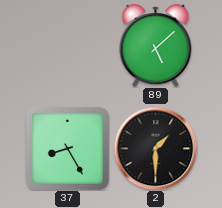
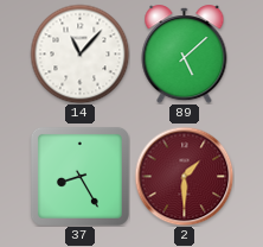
14: none -> 11:07
2 dial: black -> burgundy
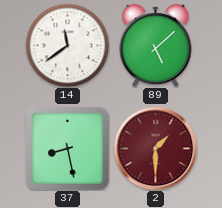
14: 11:07 -> 11:39
37: 8:25 -> 8:28
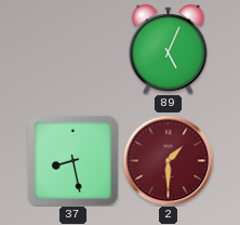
14: 11:39 -> none
89: 5:08 -> 5:04
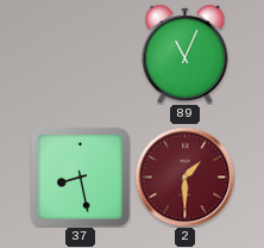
89: 5:04 -> 11:04
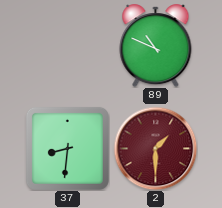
89: 11:04 -> 10:49
37: 8:28 -> 8:31
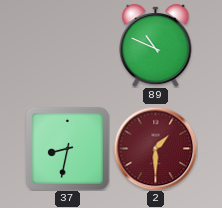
37: 8:31 -> 8:32
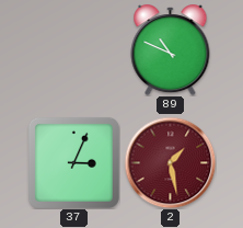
37: 8:32 -> 3:04
2: 1:30 -> 1:28
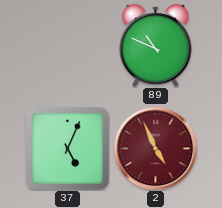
37: 3:04 -> 5:04
2: 1:28 -> 4:56
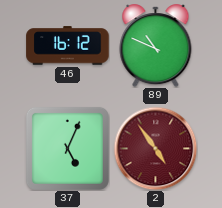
46: none -> 16:12
2: 4:56 -> 4:54
